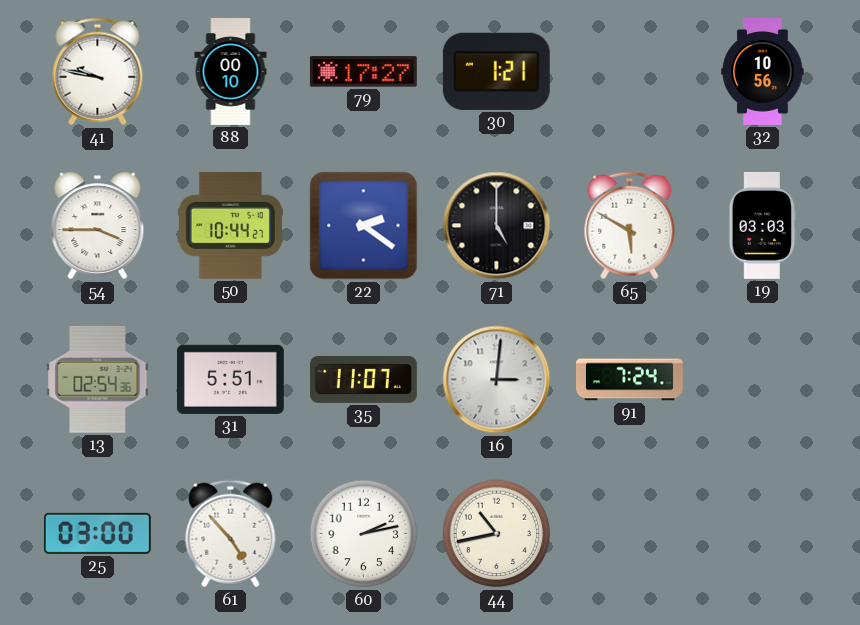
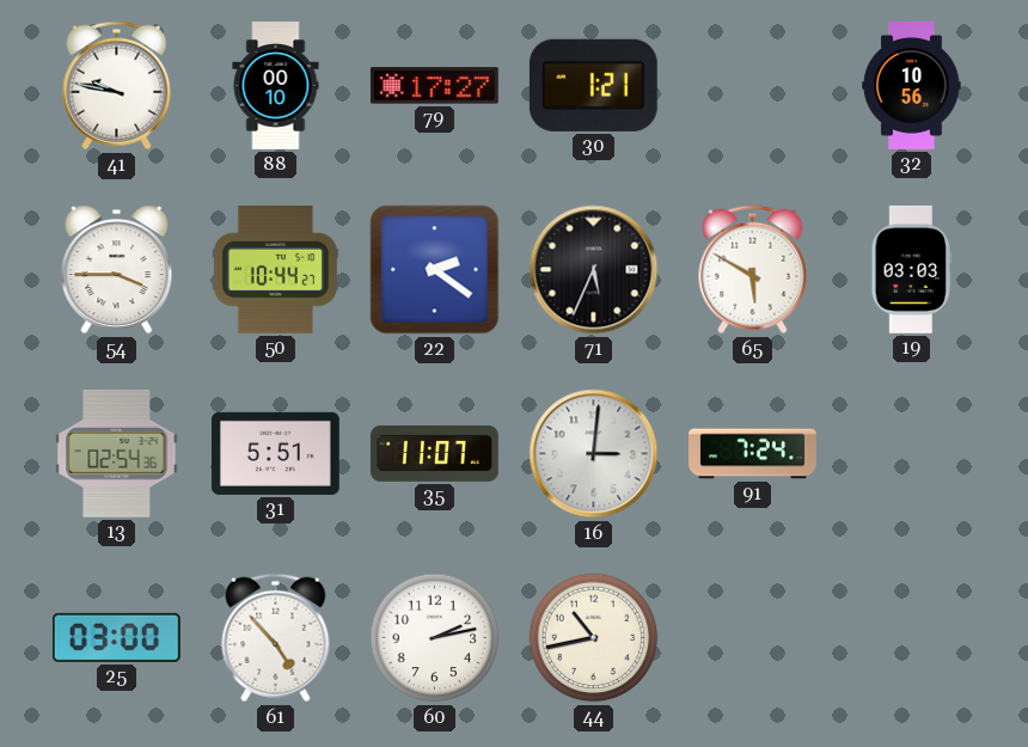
71: 5:00 -> 5:34
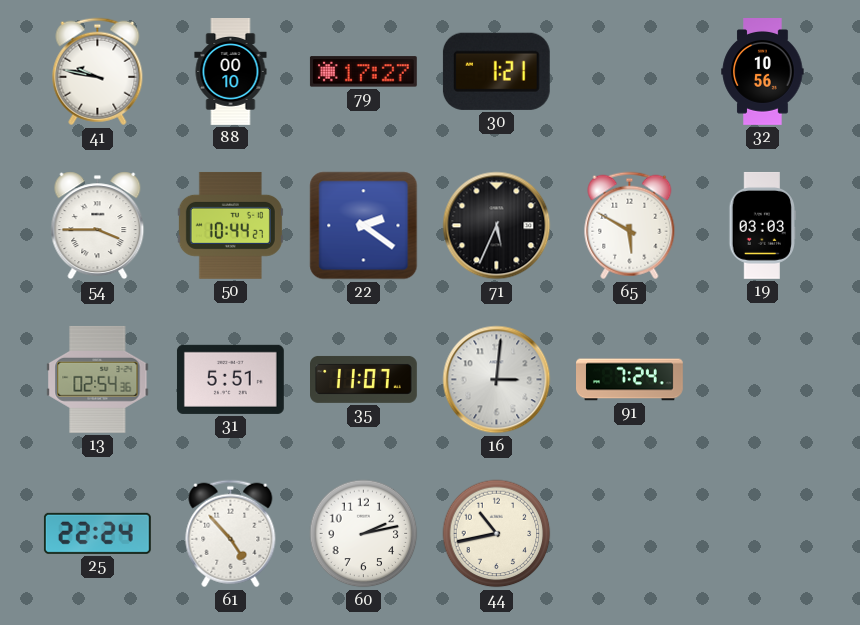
25: 03:00 -> 22:24
